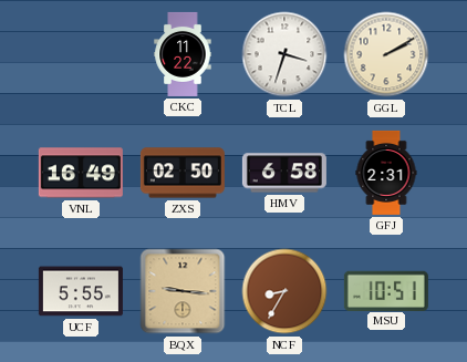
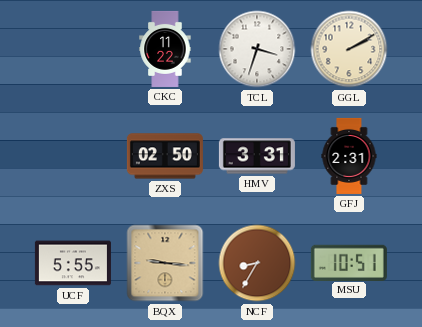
VNL: 16:49 -> none
HMV: 6:58 -> 3:31
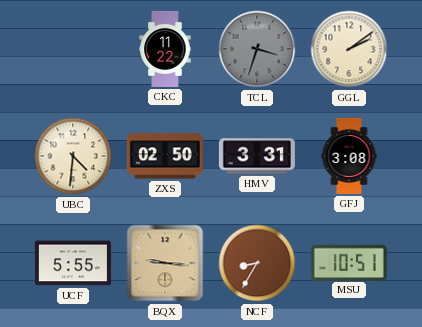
TCL dial: white -> grey
GGL: 2:10 -> 2:09
UBC: none -> 4:31
GFJ: 2:31 -> 3:08
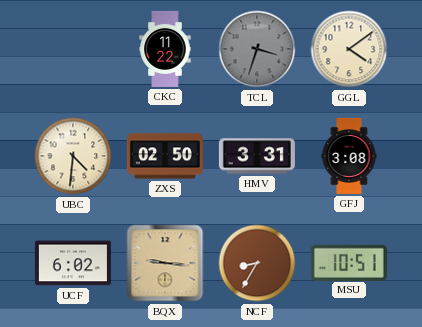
GGL: 2:09 -> 4:09
UCF: 5:55 -> 6:02
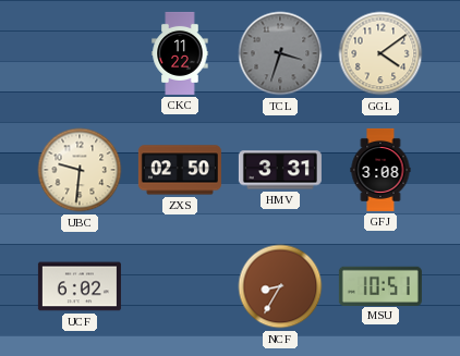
UBC: 4:31 -> 9:31
BQX: 9:16 -> none
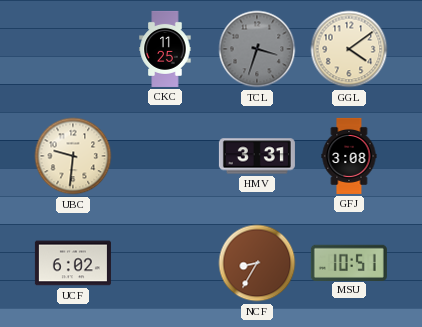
CKC: 11:22 -> 11:25
ZXS: 02:50 -> none
